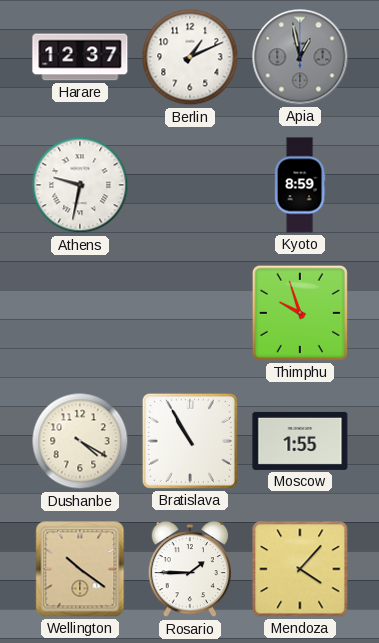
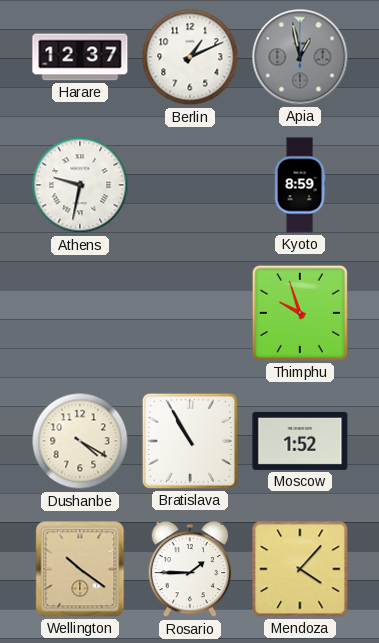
Moscow: 1:55 -> 1:52
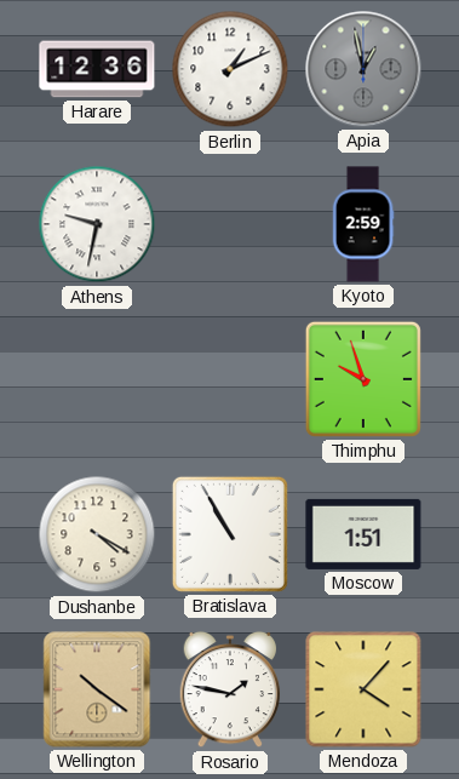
Harare: 12:37 -> 12:36
Kyoto: 8:59 -> 2:59
Moscow: 1:52 -> 1:51
Rosario: 1:45 -> 1:47
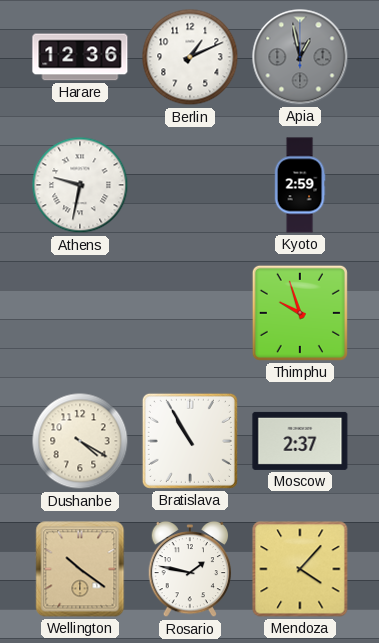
Moscow: 1:51 -> 2:37
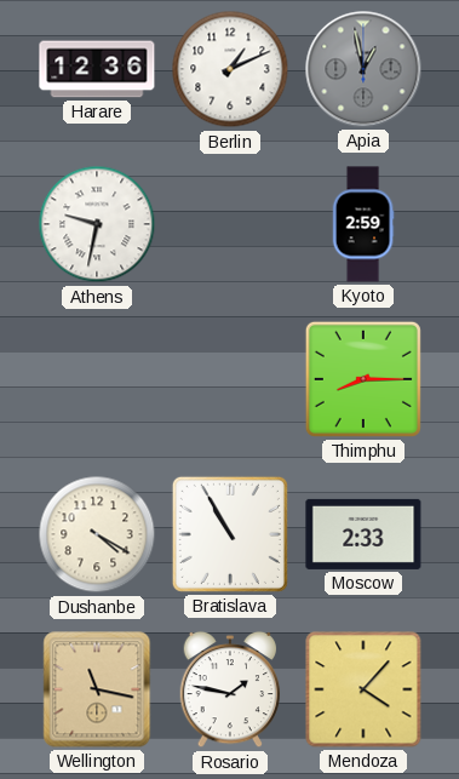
Thimphu: 9:57 -> 8:15
Moscow: 2:37 -> 2:33
Wellington: 10:21 -> 11:17
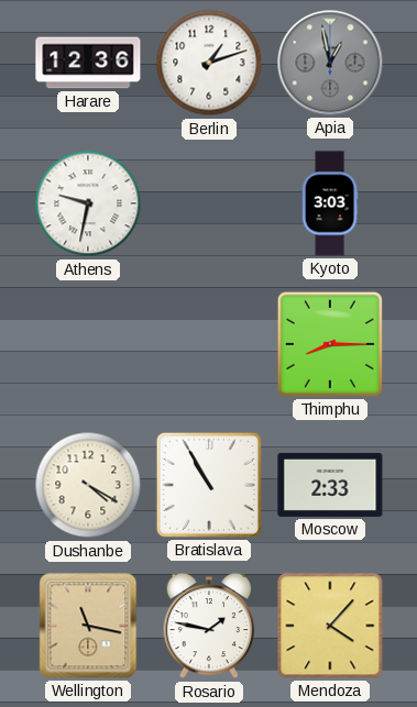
Berlin: 1:11 -> 1:12
Kyoto: 2:59 -> 3:03
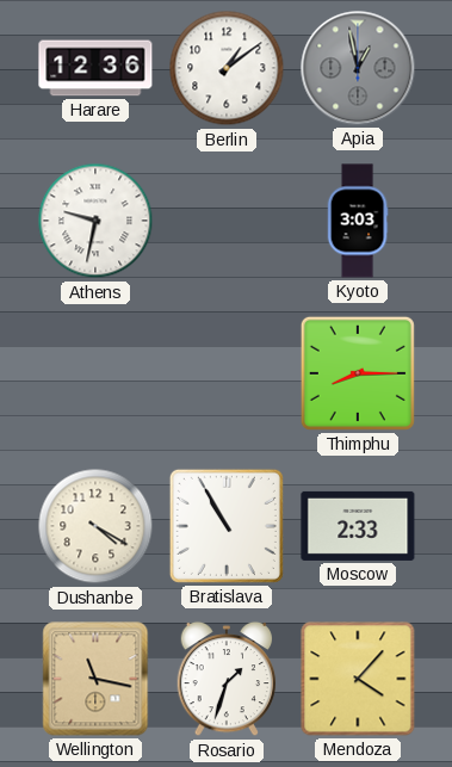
Berlin: 1:12 -> 1:09
Rosario: 1:47 -> 1:33
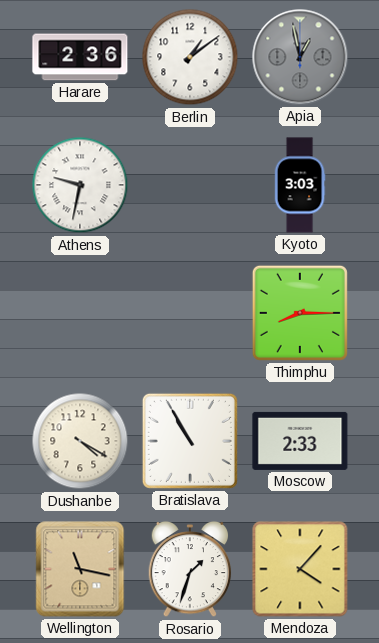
Harare: 12:36 -> 2:36
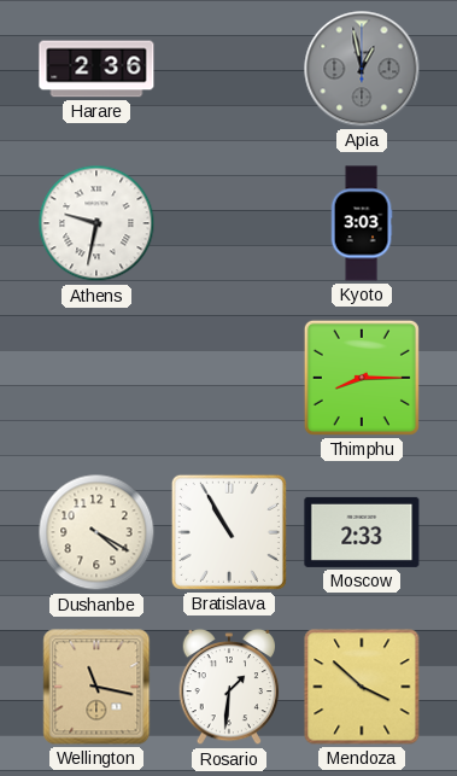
Berlin: 1:09 -> none
Rosario: 1:33 -> 1:31
Mendoza: 4:07 -> 3:52
